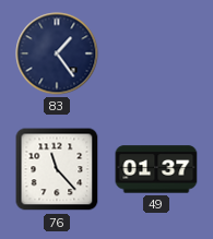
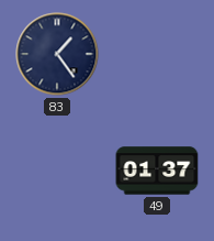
76: 11:23 -> none
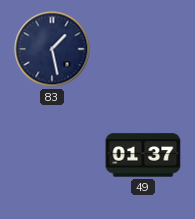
83: 1:24 -> 1:28
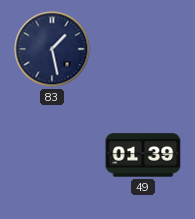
49: 01:37 -> 01:39
